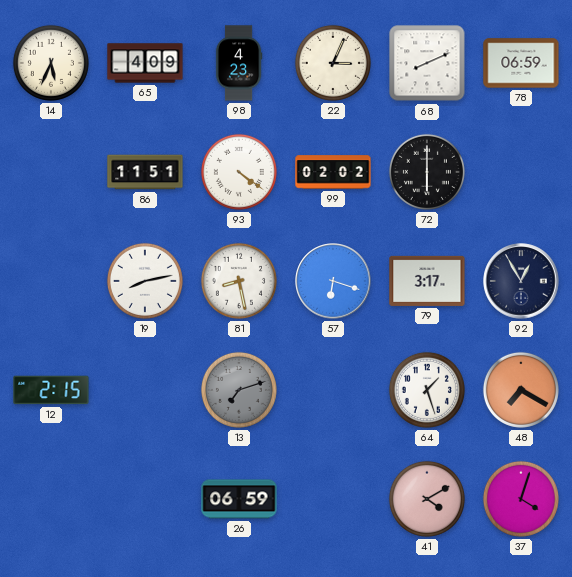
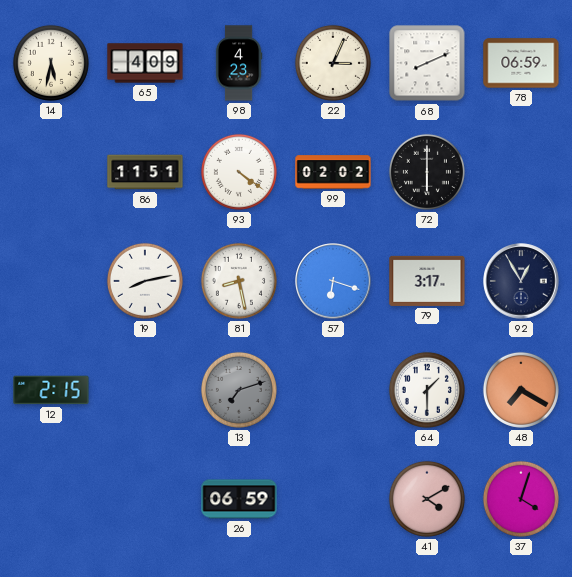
14: 5:34 -> 5:32
64: 1:27 -> 1:30
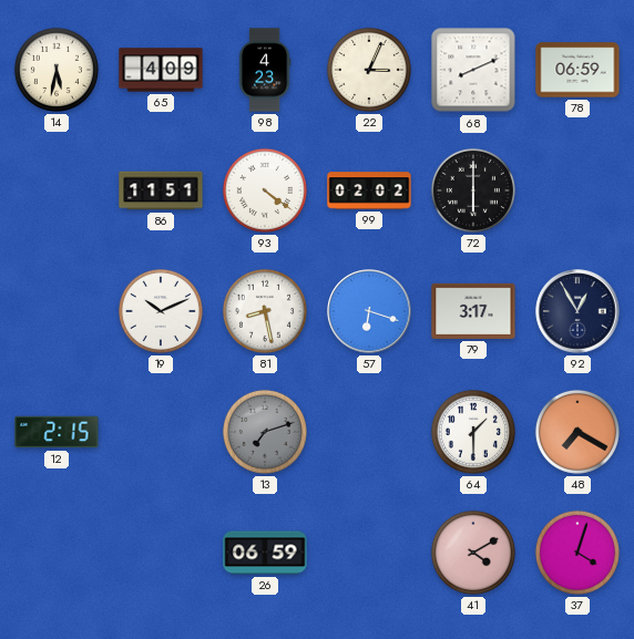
19: 8:13 -> 10:11
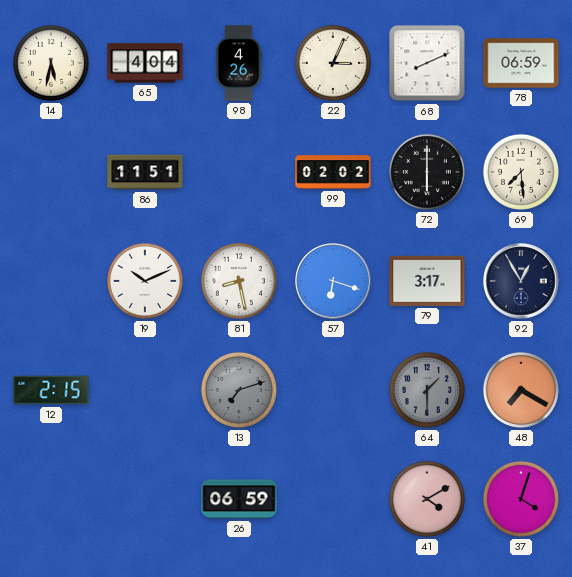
65: 4:09 -> 4:04
98: 4:23 -> 4:26
93: 4:21 -> none
69: none -> 7:29
64 dial: white -> grey
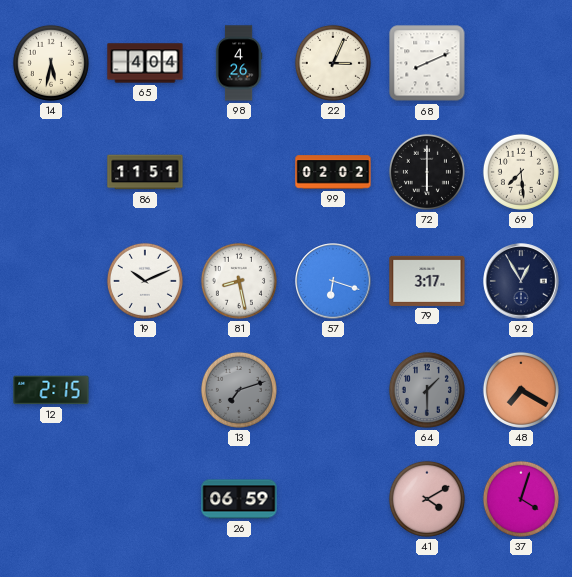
78: 06:59 -> none
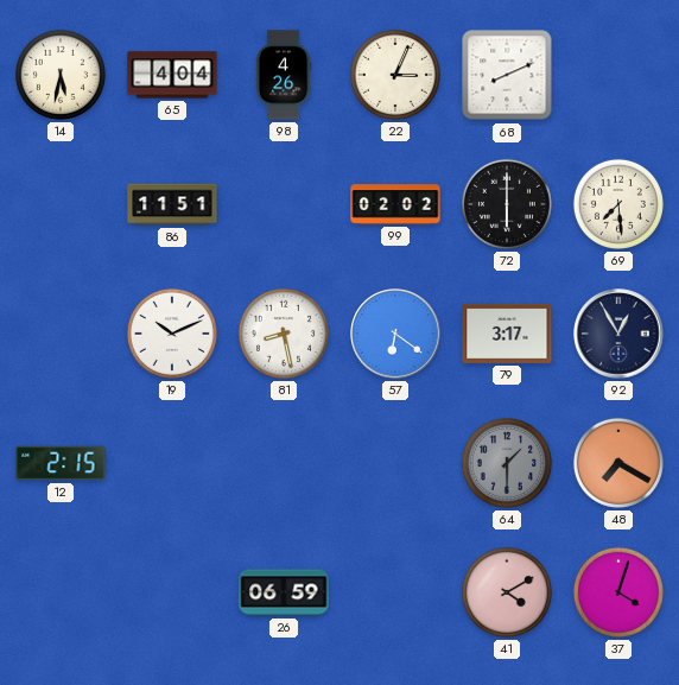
57: 6:18 -> 6:21
13: 7:12 -> none
